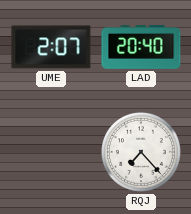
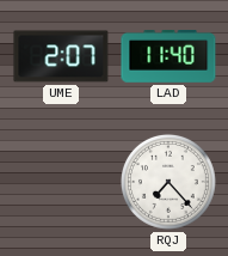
LAD: 20:40 -> 11:40
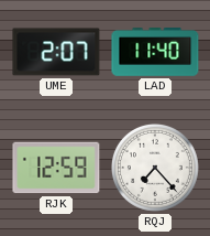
RJK: none -> 12:59
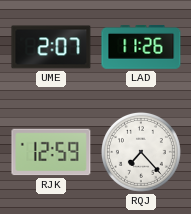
LAD: 11:40 -> 11:26
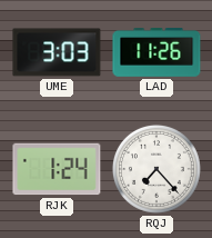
UME: 2:07 -> 3:03
RJK: 12:59 -> 1:24
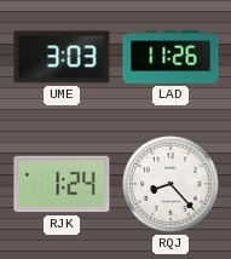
RQJ: 7:23 -> 8:23
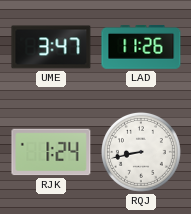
UME: 3:03 -> 3:47
RQJ: 8:23 -> 8:43
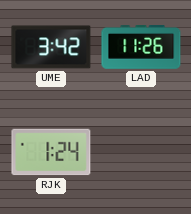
UME: 3:47 -> 3:42
RQJ: 8:43 -> none
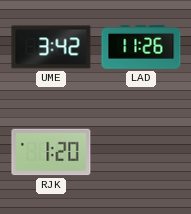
RJK: 1:24 -> 1:20
